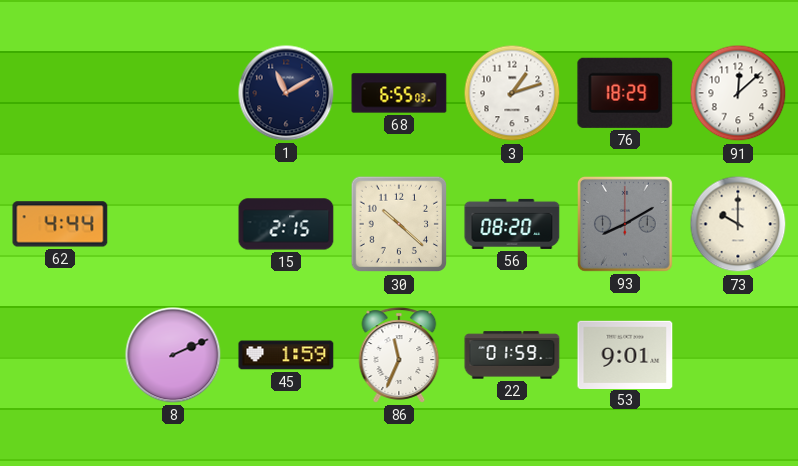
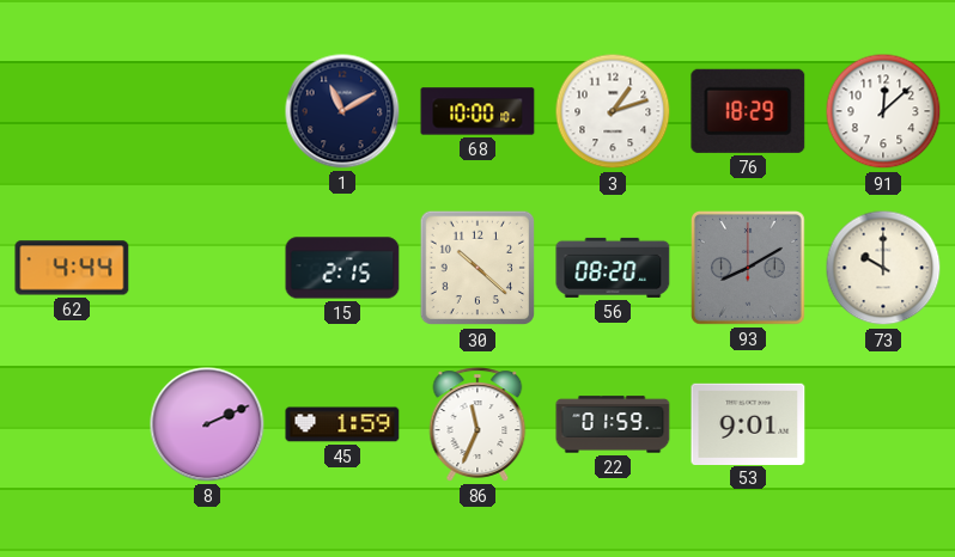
68: 6:55 -> 10:00
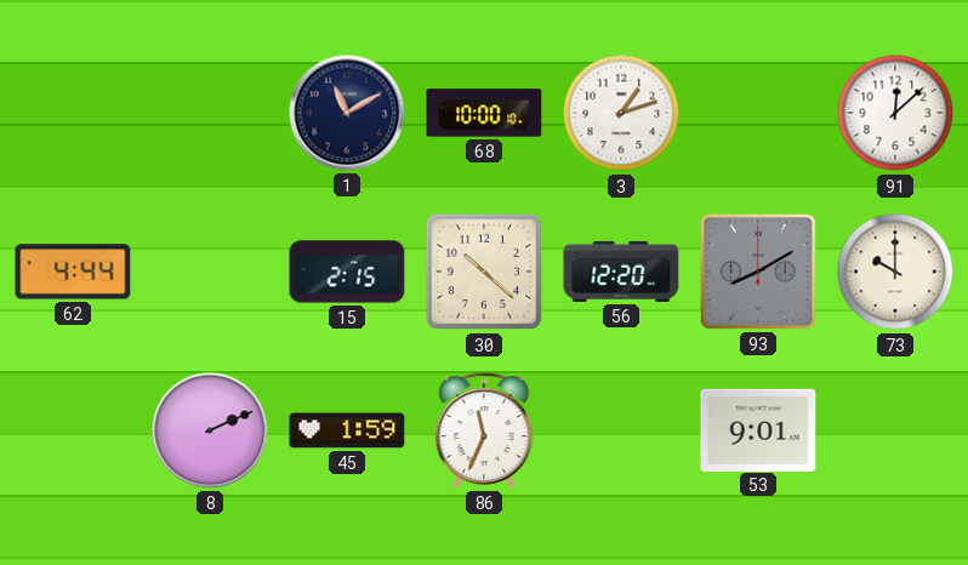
76: 18:29 -> none
56: 08:20 -> 12:20
22: 01:59 -> none
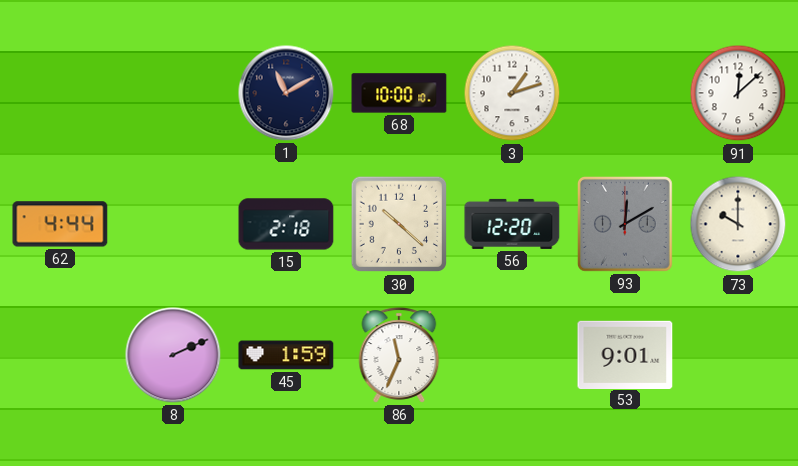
15: 2:15 -> 2:18
93: 8:10 -> 12:10
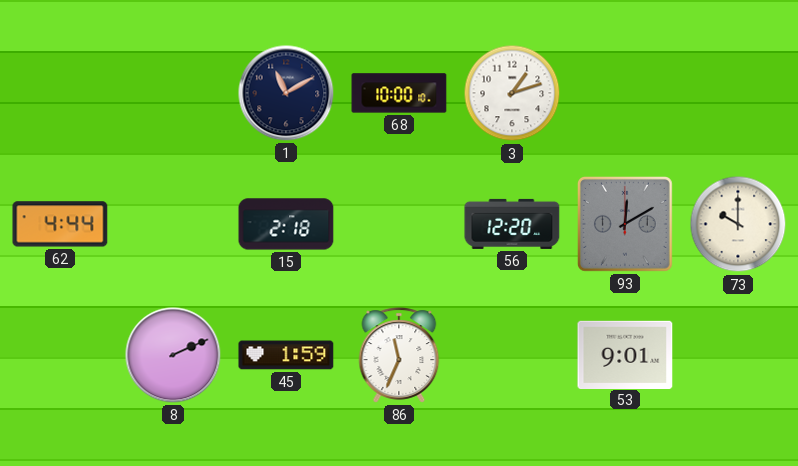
91: 12:08 -> none
30: 10:22 -> none
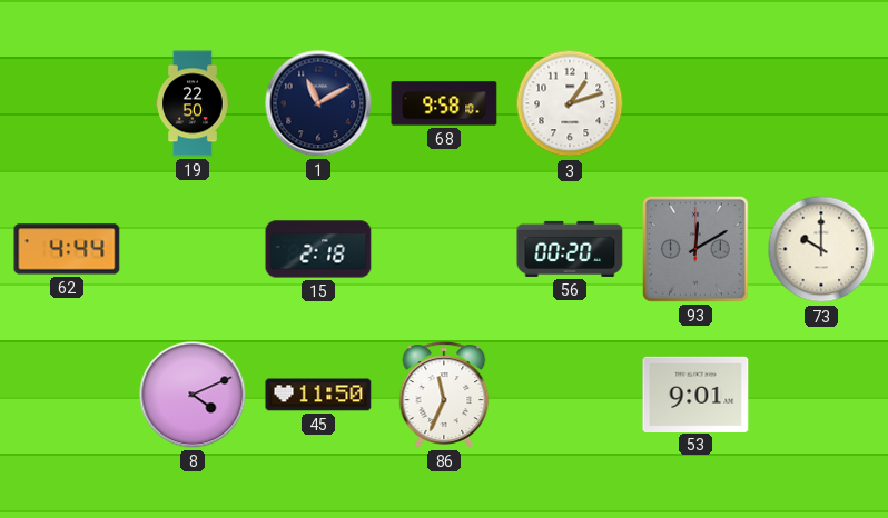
19: none -> 22:50
68: 10:00 -> 9:58
56: 12:20 -> 00:20
8: 2:11 -> 4:11
45: 1:59 -> 11:50
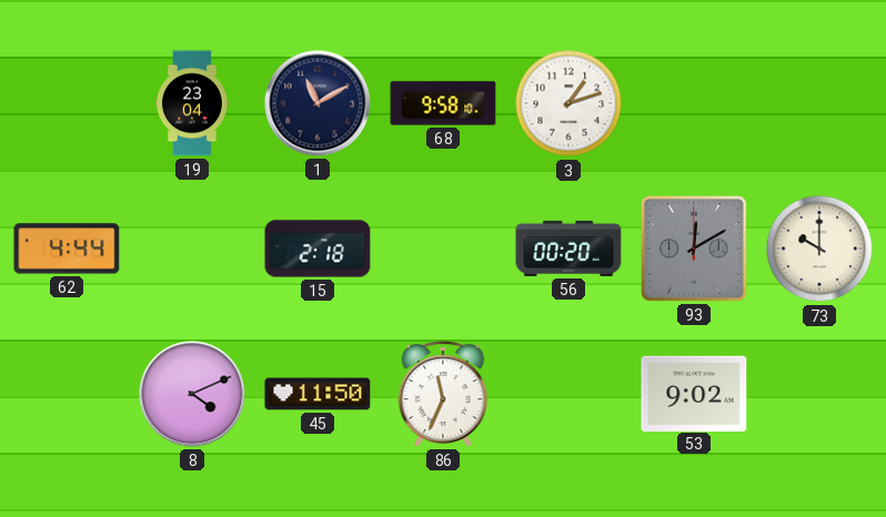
19: 22:50 -> 23:04
53: 9:01 -> 9:02
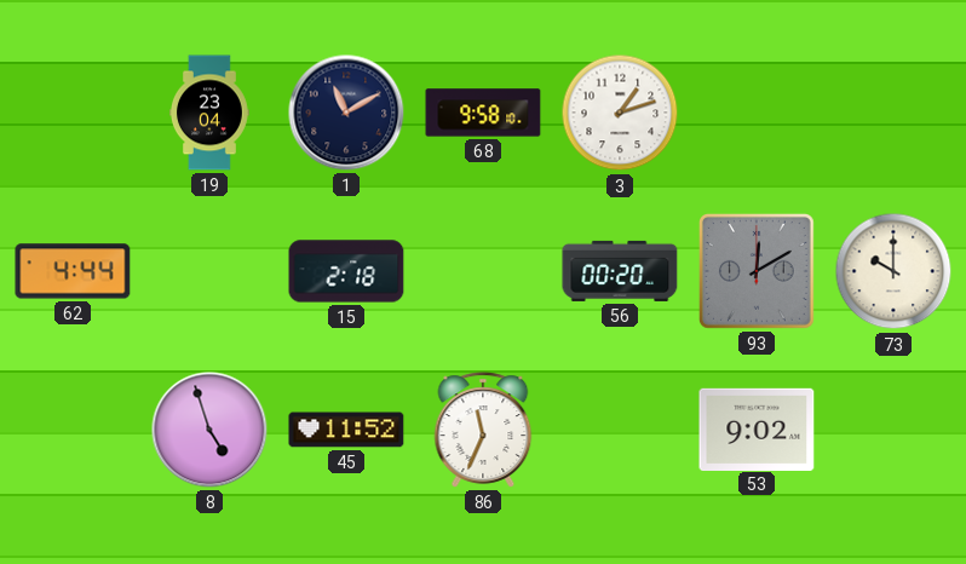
8: 4:11 -> 4:57
45: 11:50 -> 11:52
